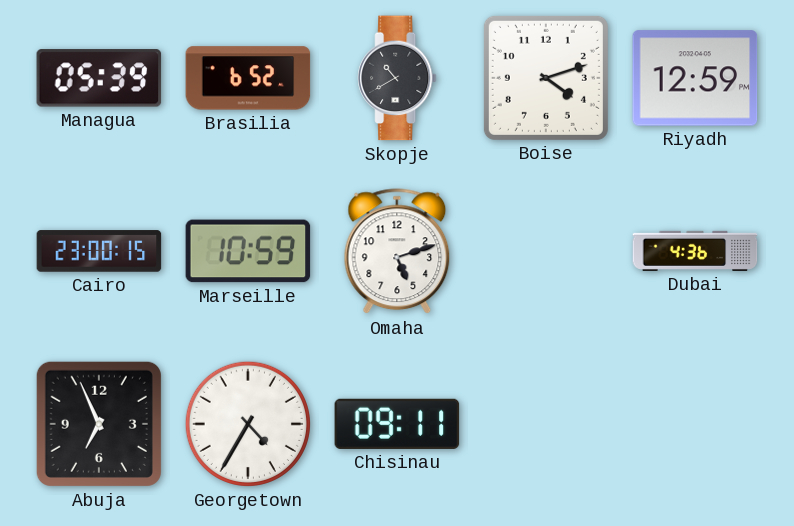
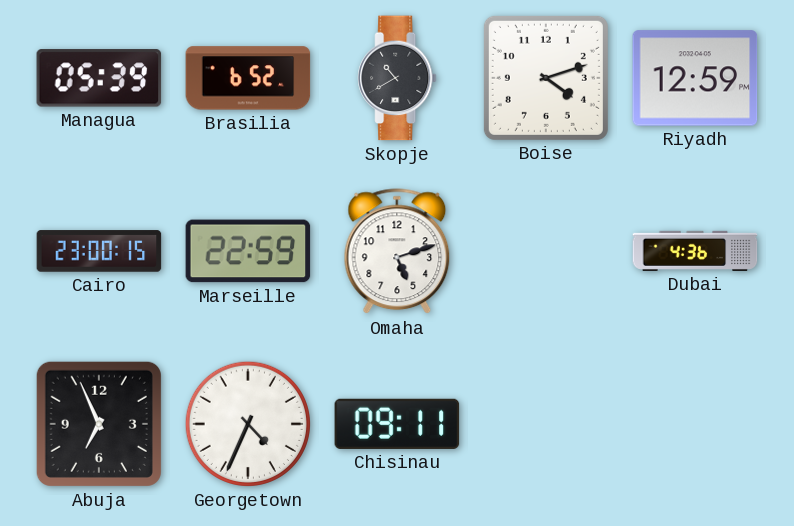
Marseille: 10:59 -> 22:59
Georgetown: 4:35 -> 4:34
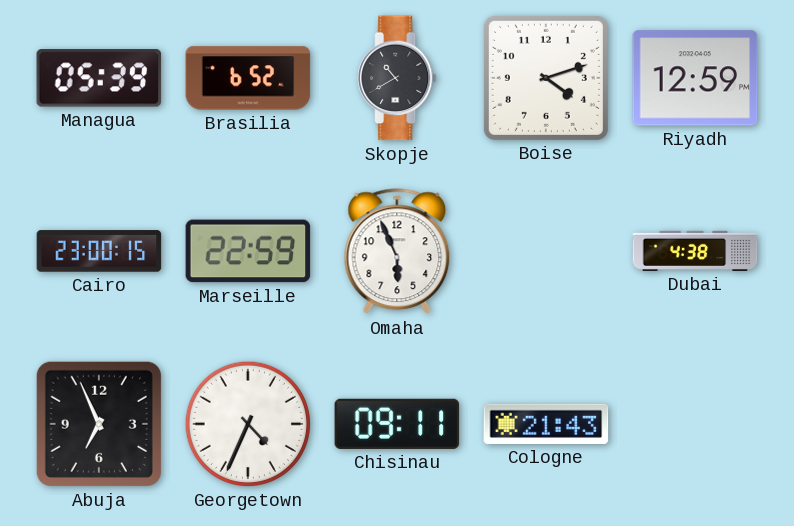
Omaha: 5:12 -> 5:56
Dubai: 4:36 -> 4:38
Cologne: none -> 21:43
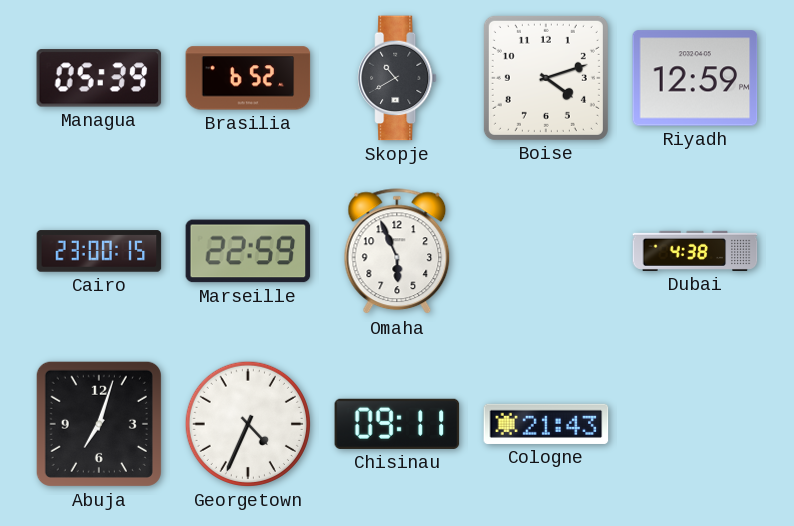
Abuja: 6:56 -> 7:03
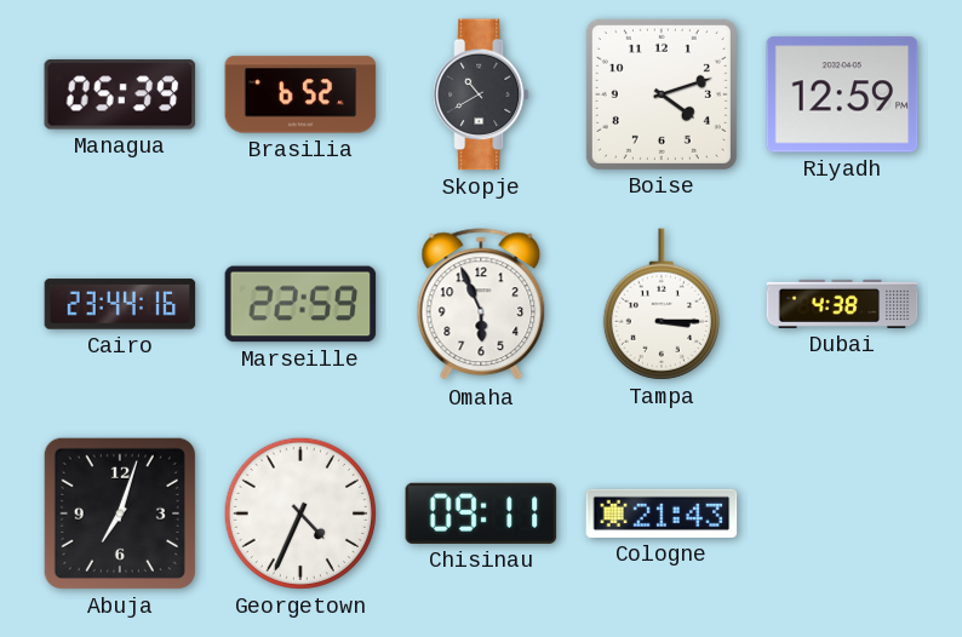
Cairo: 23:00 -> 23:44
Tampa: none -> 3:15
